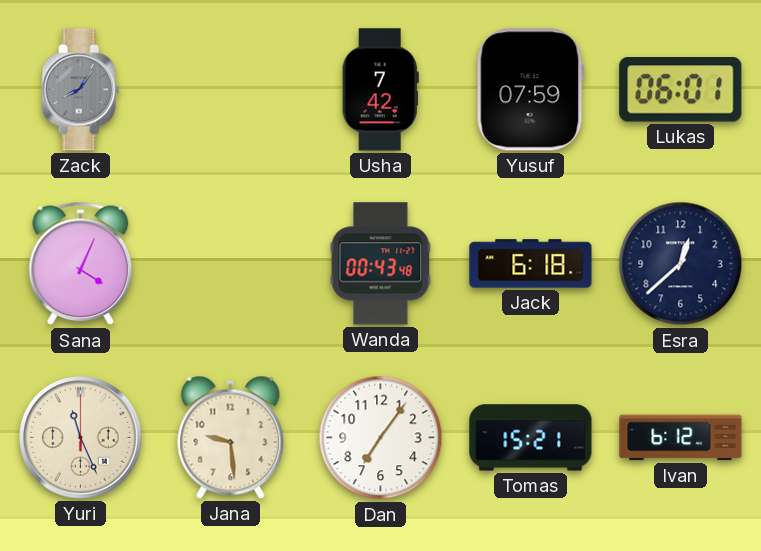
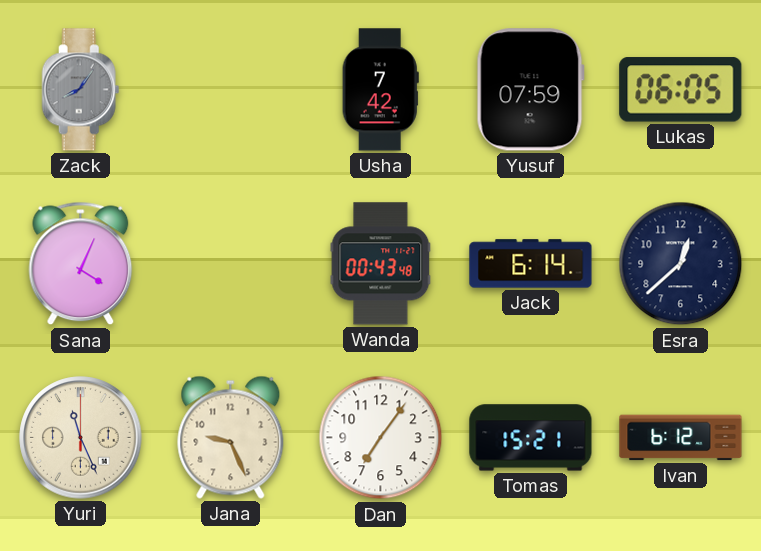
Lukas: 06:01 -> 06:05
Jack: 6:18 -> 6:14
Jana: 9:29 -> 9:26
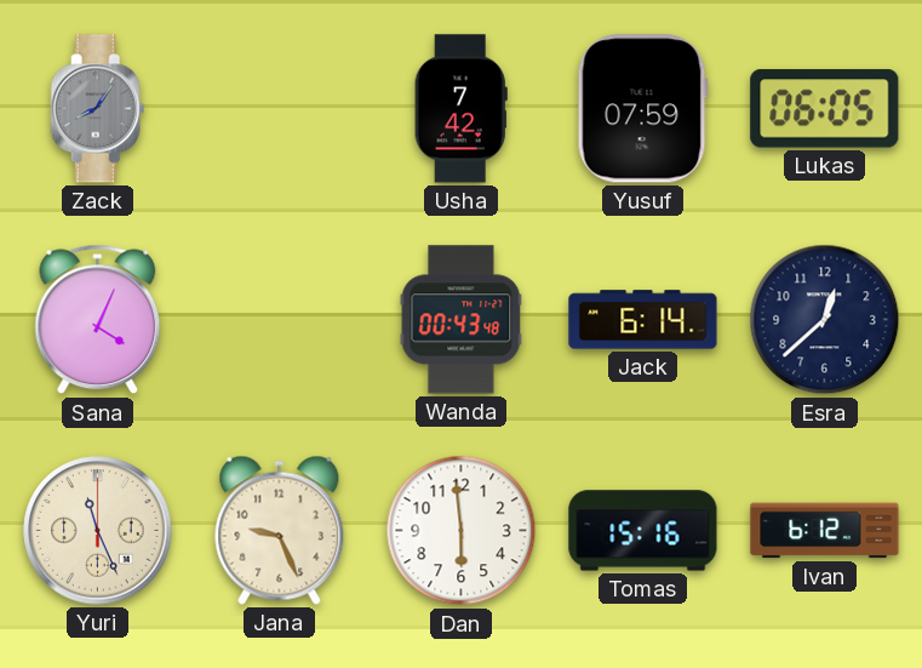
Dan: 7:06 -> 5:59
Tomas: 15:21 -> 15:16
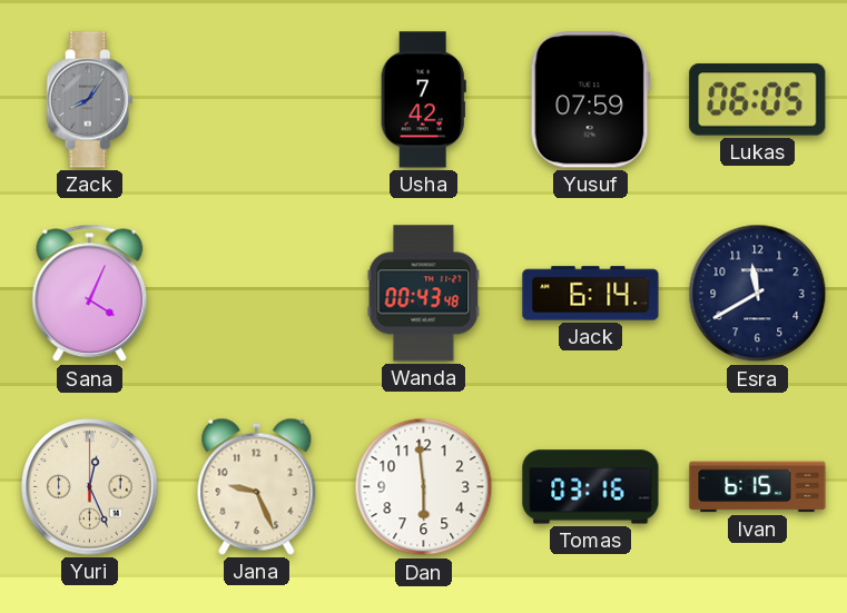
Esra: 12:38 -> 11:40
Yuri: 11:26 -> 12:26
Tomas: 15:16 -> 03:16
Ivan: 6:12 -> 6:15
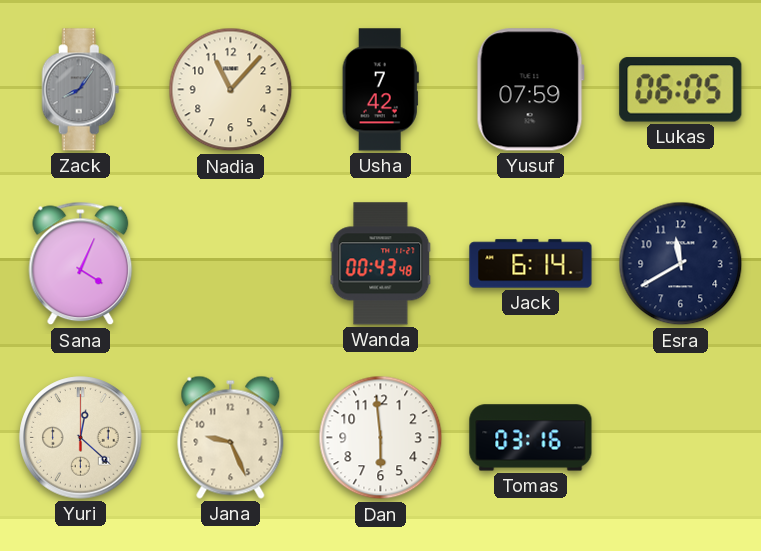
Nadia: none -> 11:07
Yuri: 12:26 -> 12:22
Ivan: 6:15 -> none
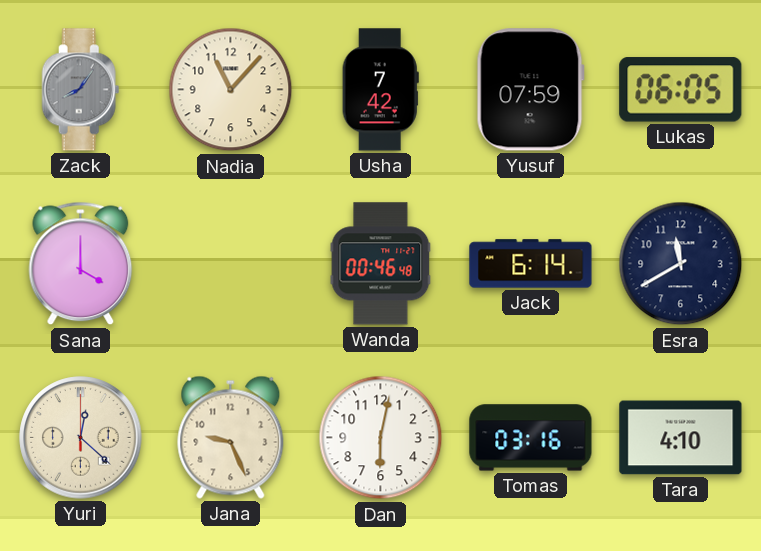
Sana: 4:04 -> 4:00
Wanda: 00:43 -> 00:46
Dan: 5:59 -> 6:02
Tara: none -> 4:10
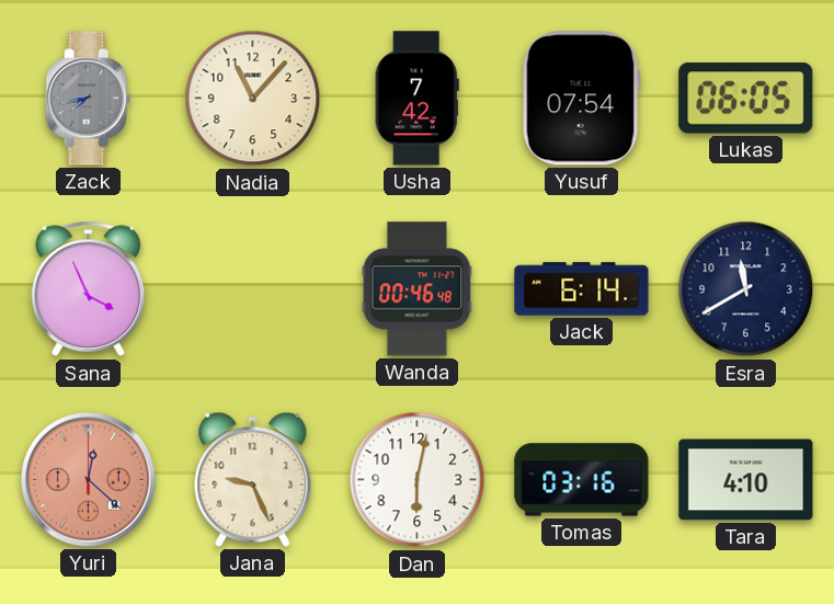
Zack: 8:06 -> 7:43
Yusuf: 07:59 -> 07:54
Sana: 4:00 -> 3:56
Yuri dial: cream -> salmon
